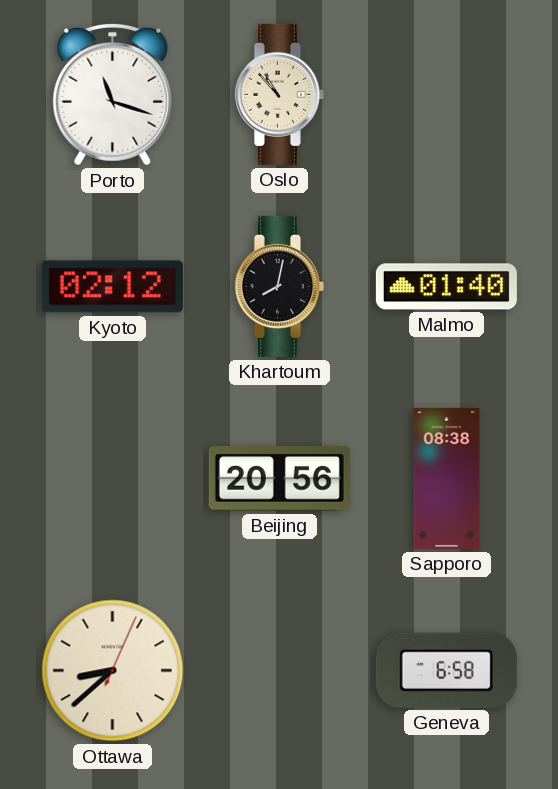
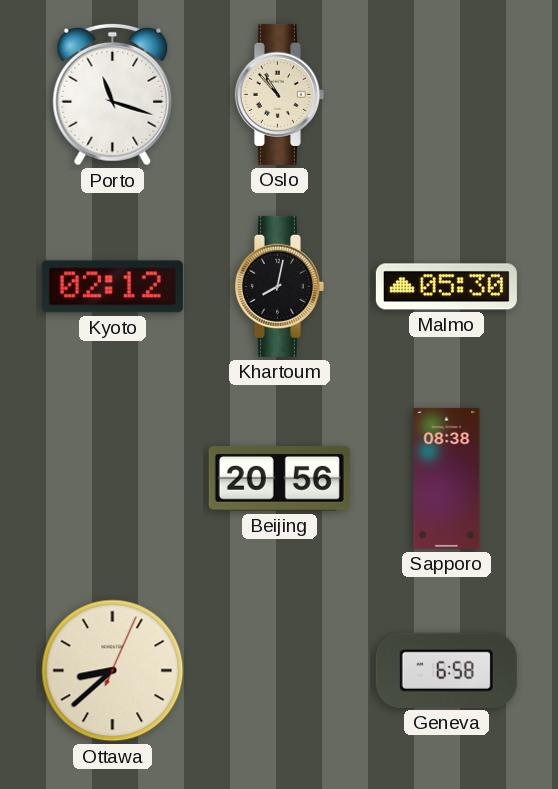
Malmo: 01:40 -> 05:30
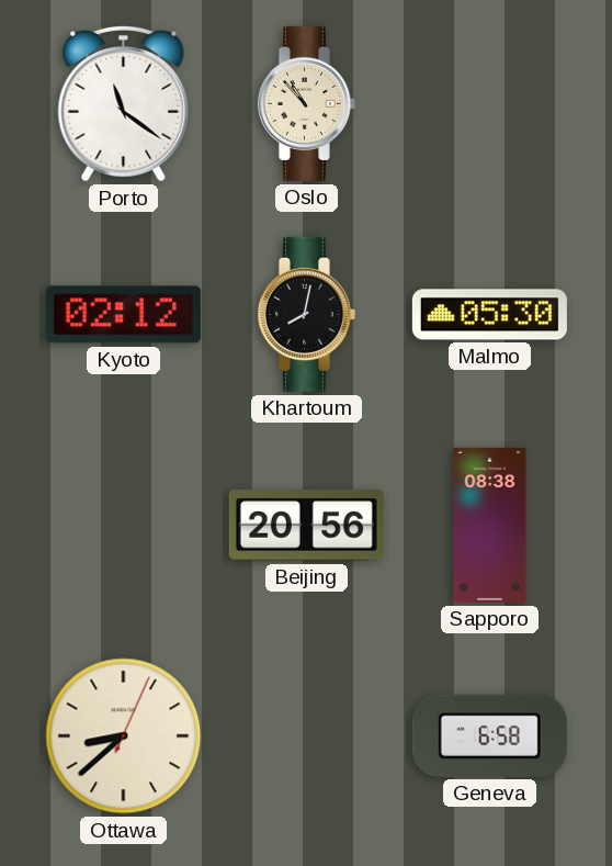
Porto: 11:18 -> 11:21
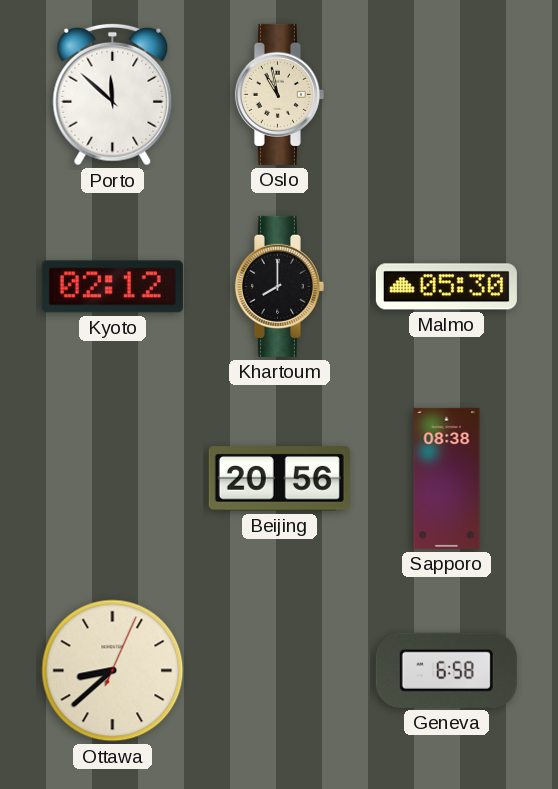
Porto: 11:21 -> 11:52
Oslo: 10:53 -> 10:58
Khartoum: 8:02 -> 8:00
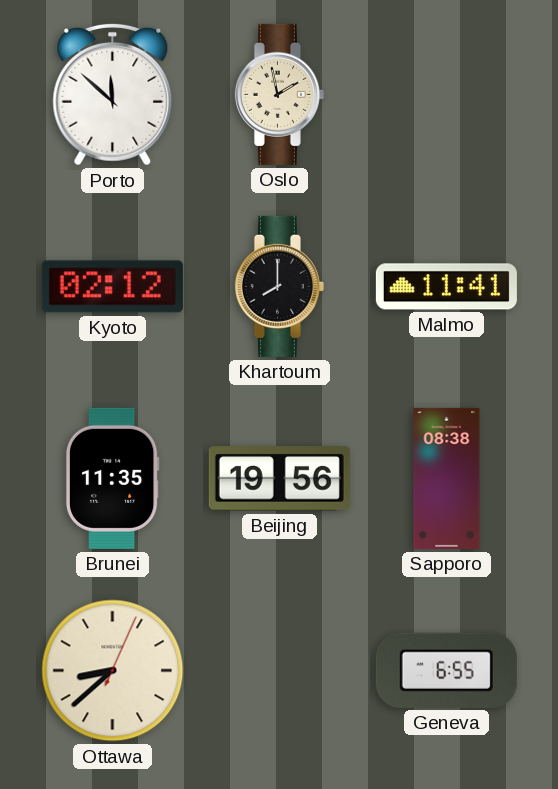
Oslo: 10:58 -> 1:58
Malmo: 05:30 -> 11:41
Brunei: none -> 11:35
Beijing: 20:56 -> 19:56
Geneva: 6:58 -> 6:55
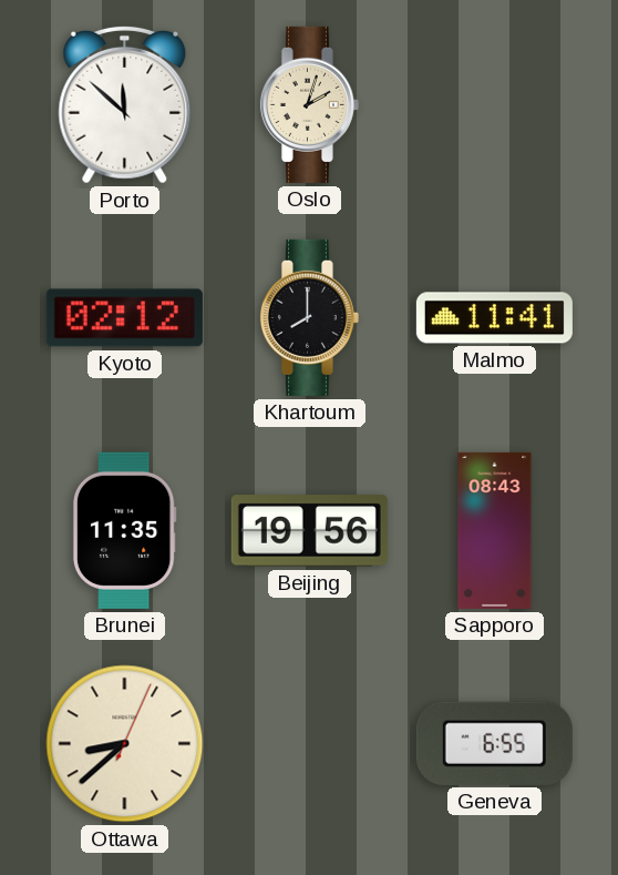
Oslo: 1:58 -> 2:03
Sapporo: 08:38 -> 08:43
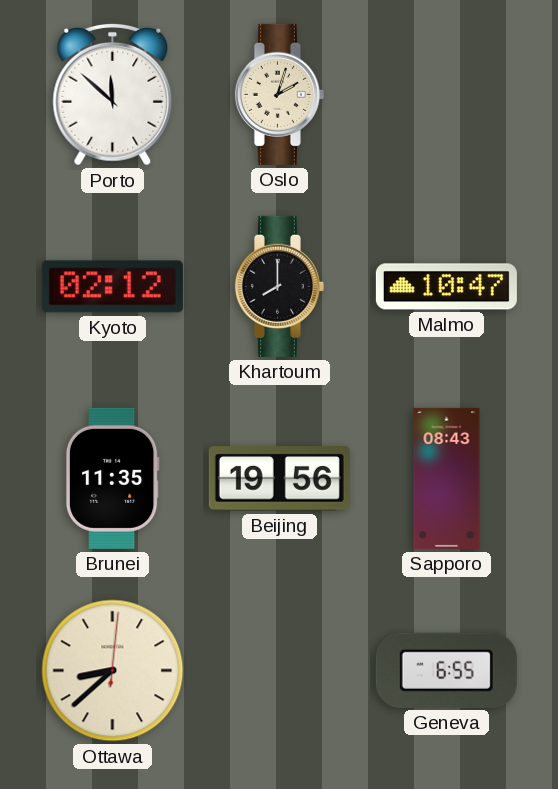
Malmo: 11:41 -> 10:47
Ottawa: 8:38:04 -> 8:38:01
